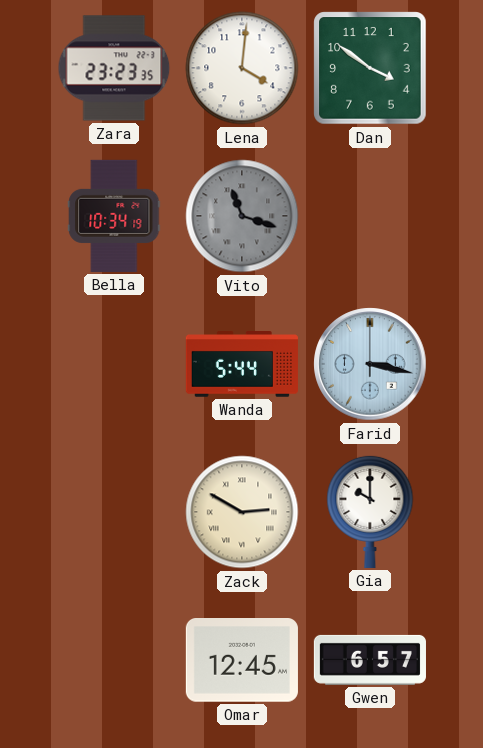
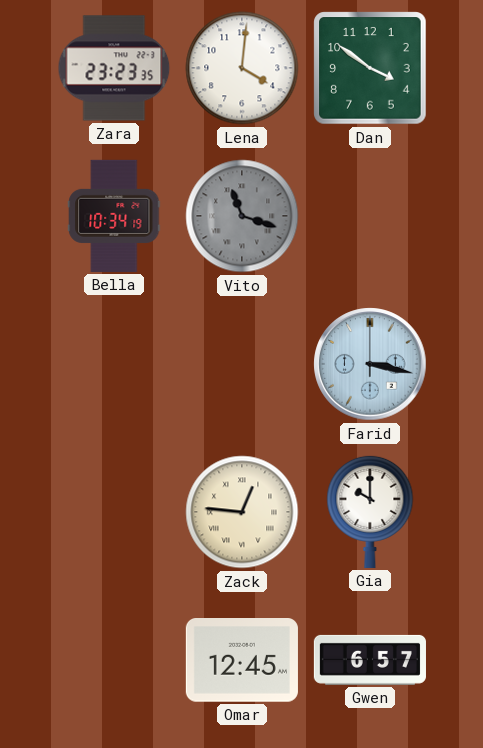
Wanda: 5:44 -> none
Zack: 2:50 -> 12:46
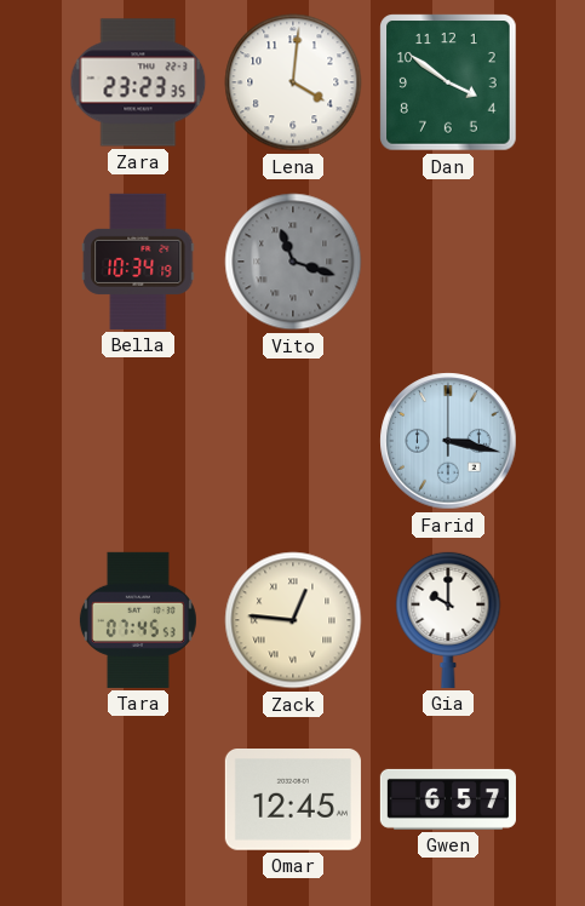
Tara: none -> 07:45
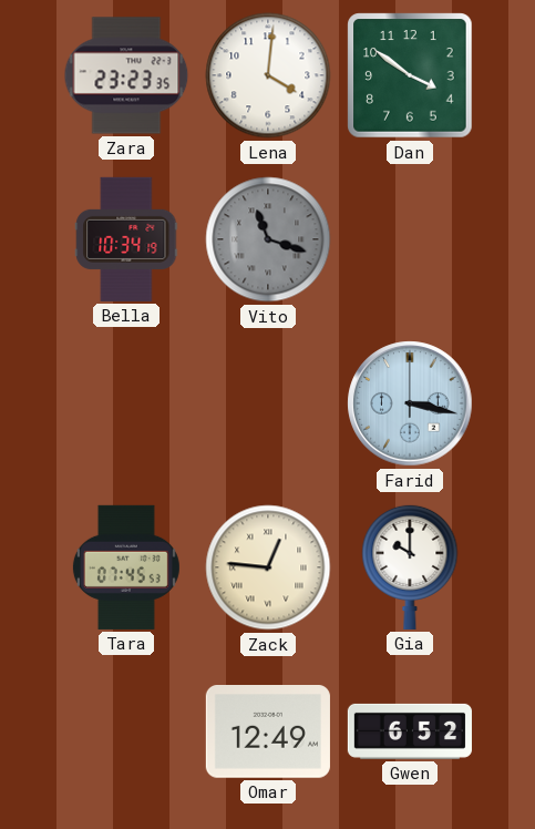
Omar: 12:45 -> 12:49
Gwen: 6:57 -> 6:52
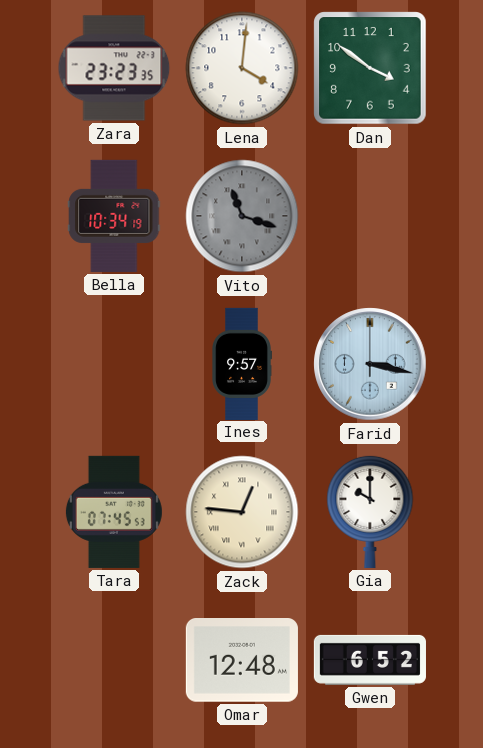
Ines: none -> 9:57
Omar: 12:49 -> 12:48
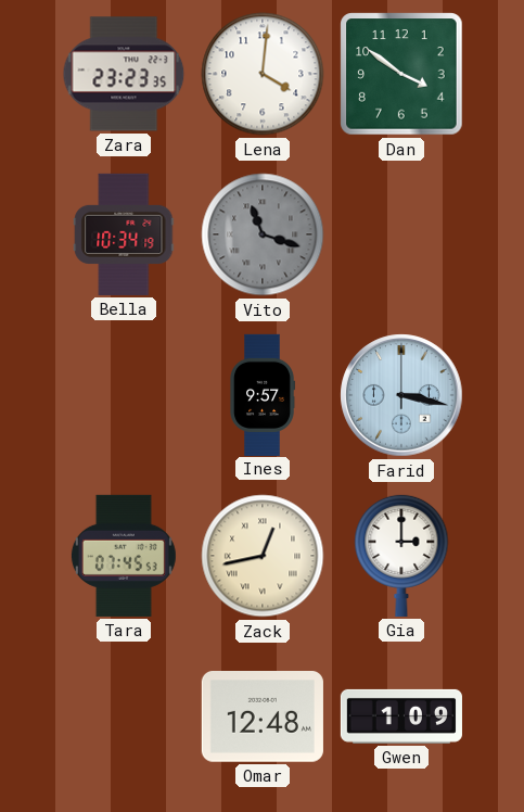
Zack: 12:46 -> 12:43
Gia: 10:00 -> 3:00
Gwen: 6:52 -> 1:09
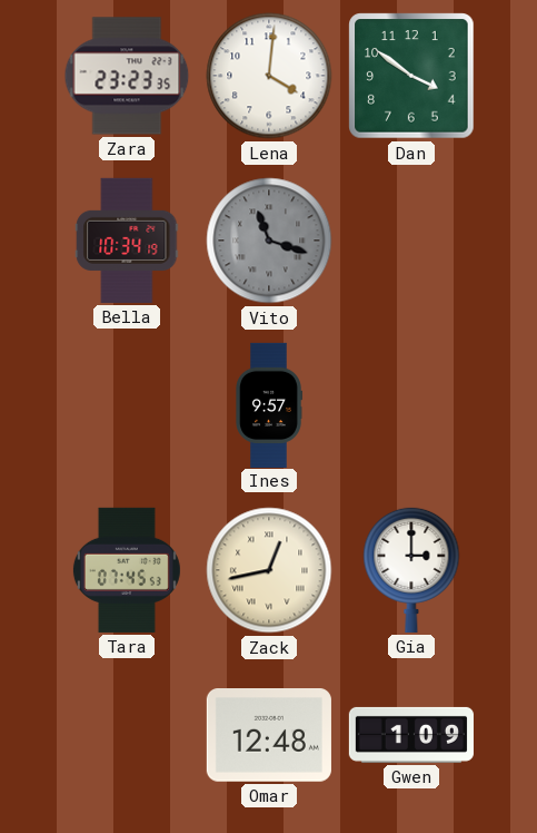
Farid: 3:17 -> none
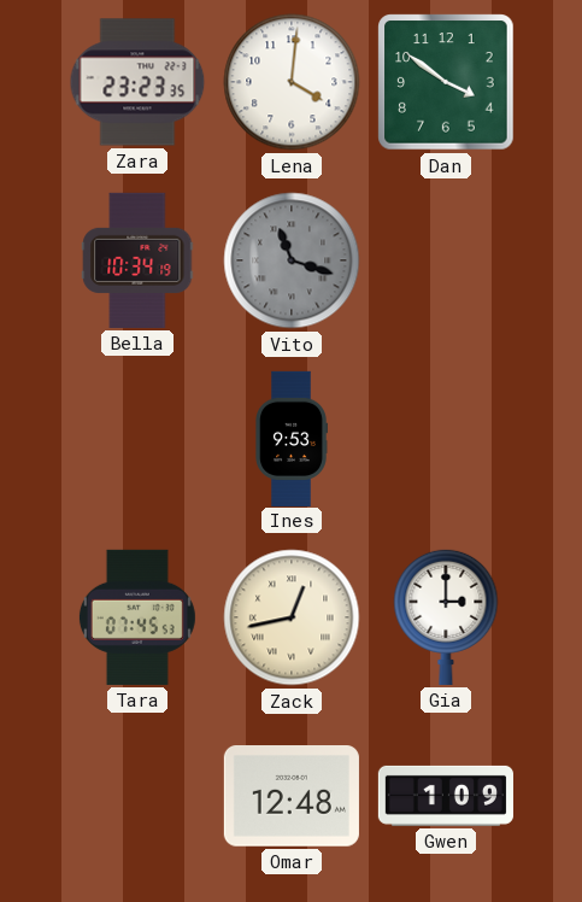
Ines: 9:57 -> 9:53
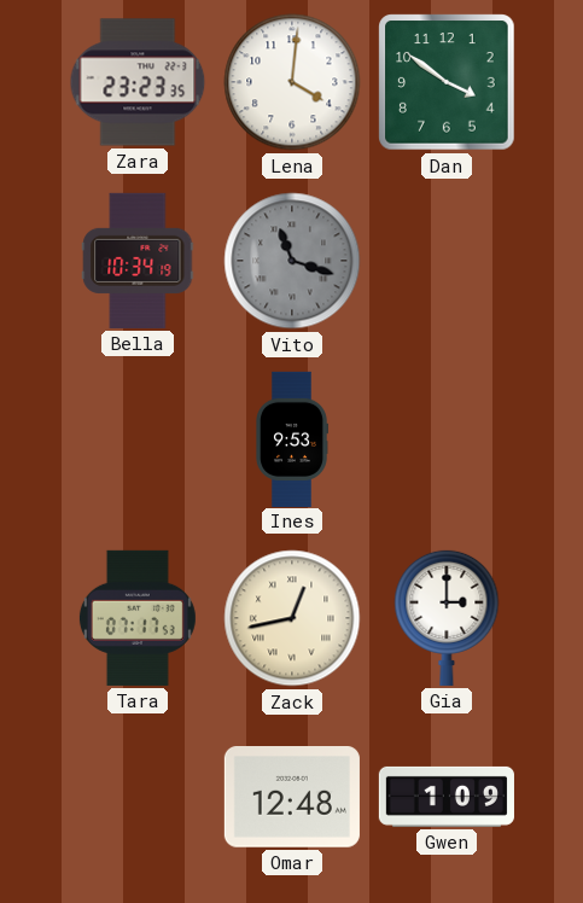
Tara: 07:45 -> 07:17
